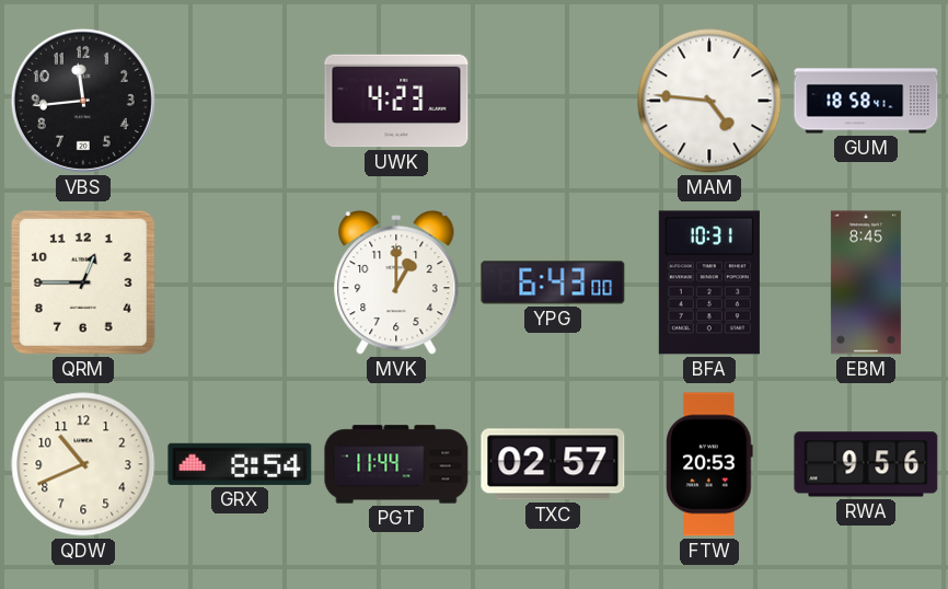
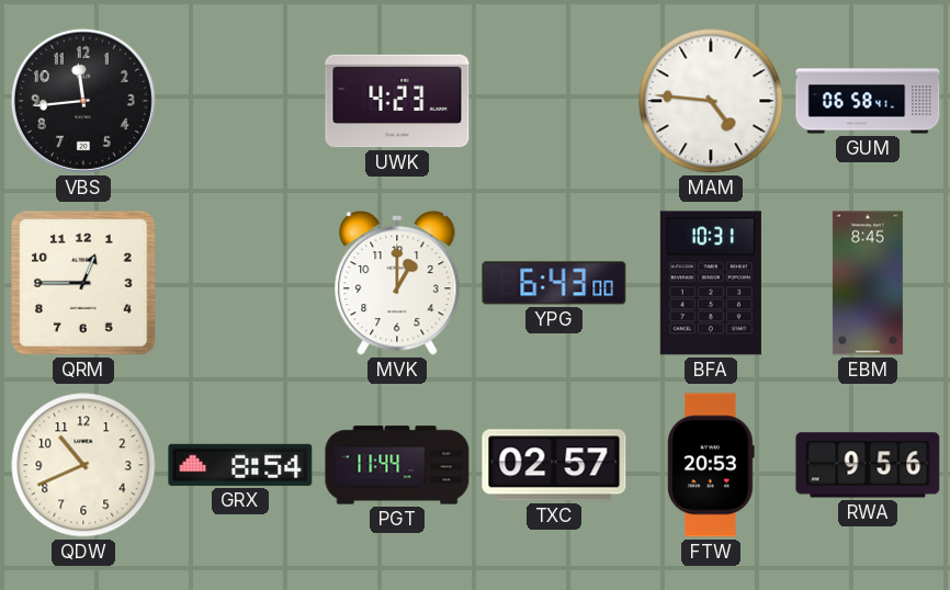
GUM: 18:58 -> 06:58
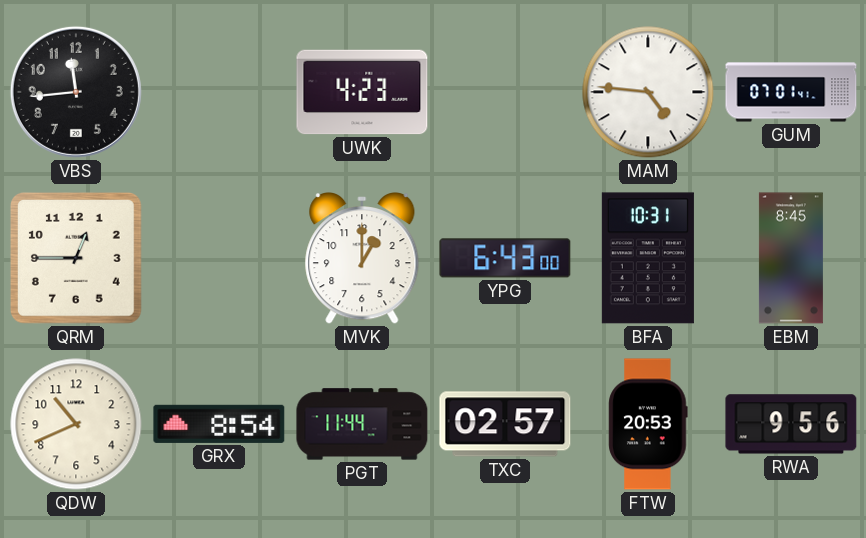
GUM: 06:58 -> 07:01
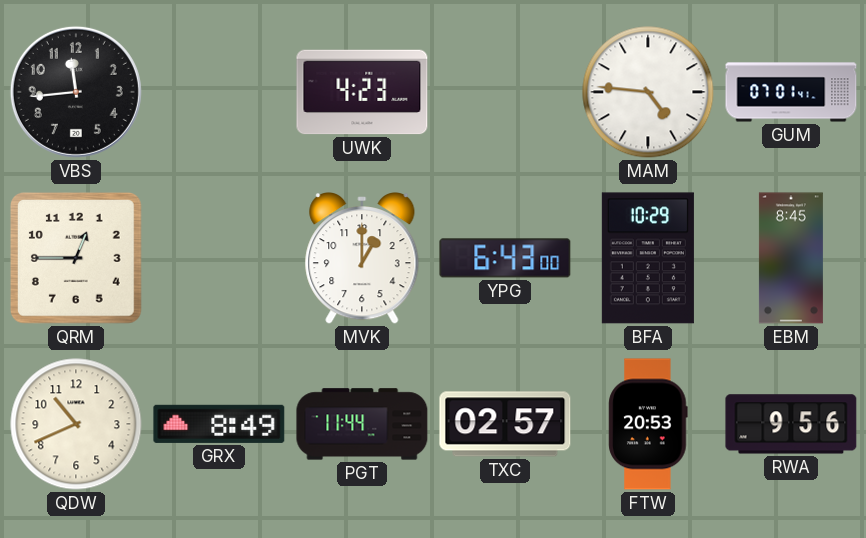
BFA: 10:31 -> 10:29
GRX: 8:54 -> 8:49
